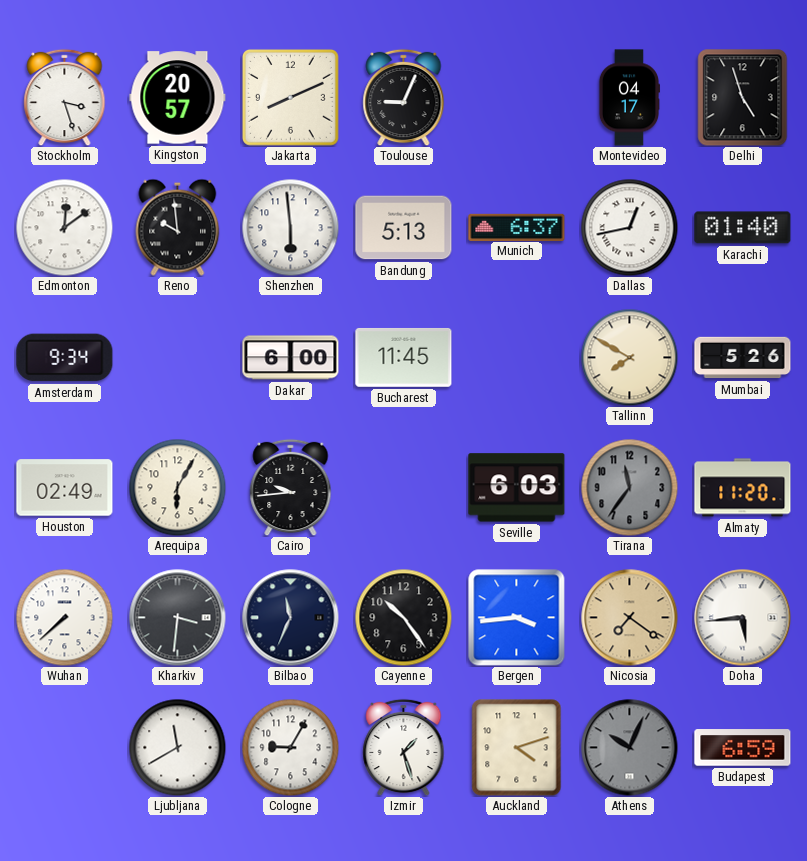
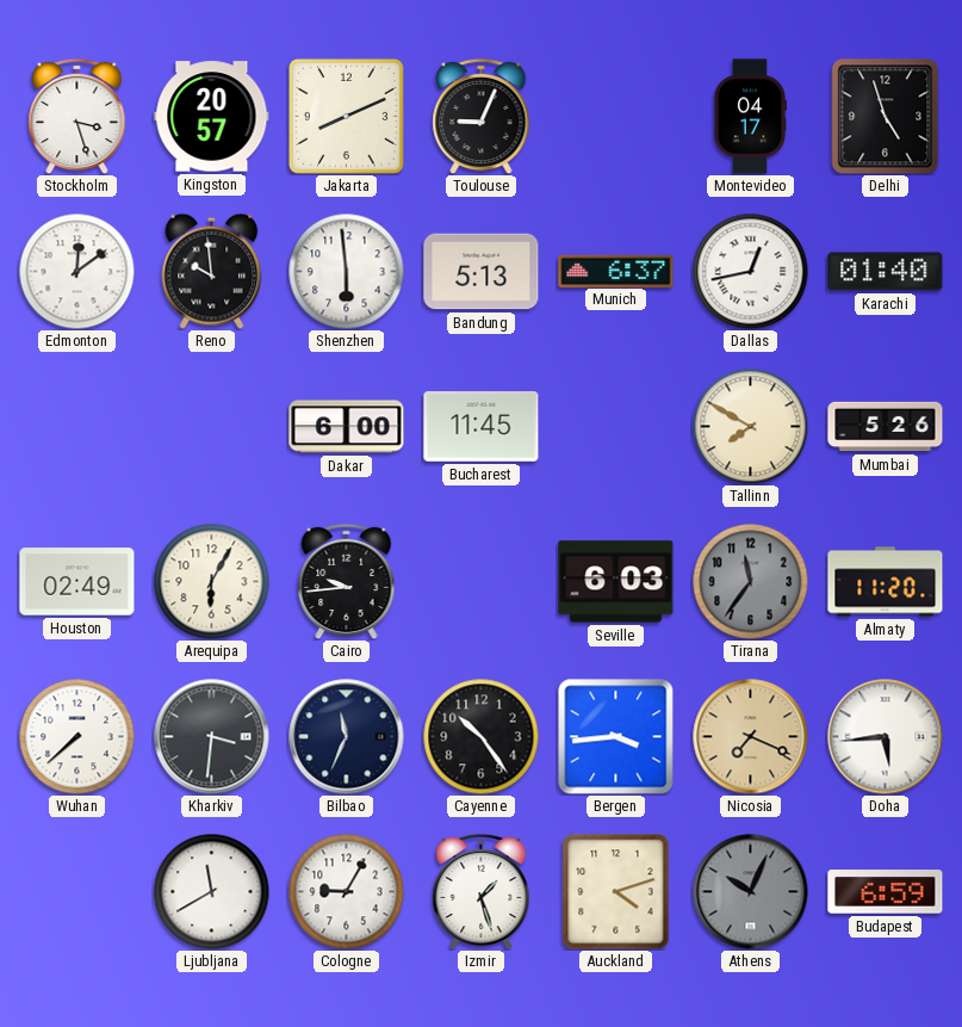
Amsterdam: 9:34 -> none
Nicosia: 7:21 -> 7:19
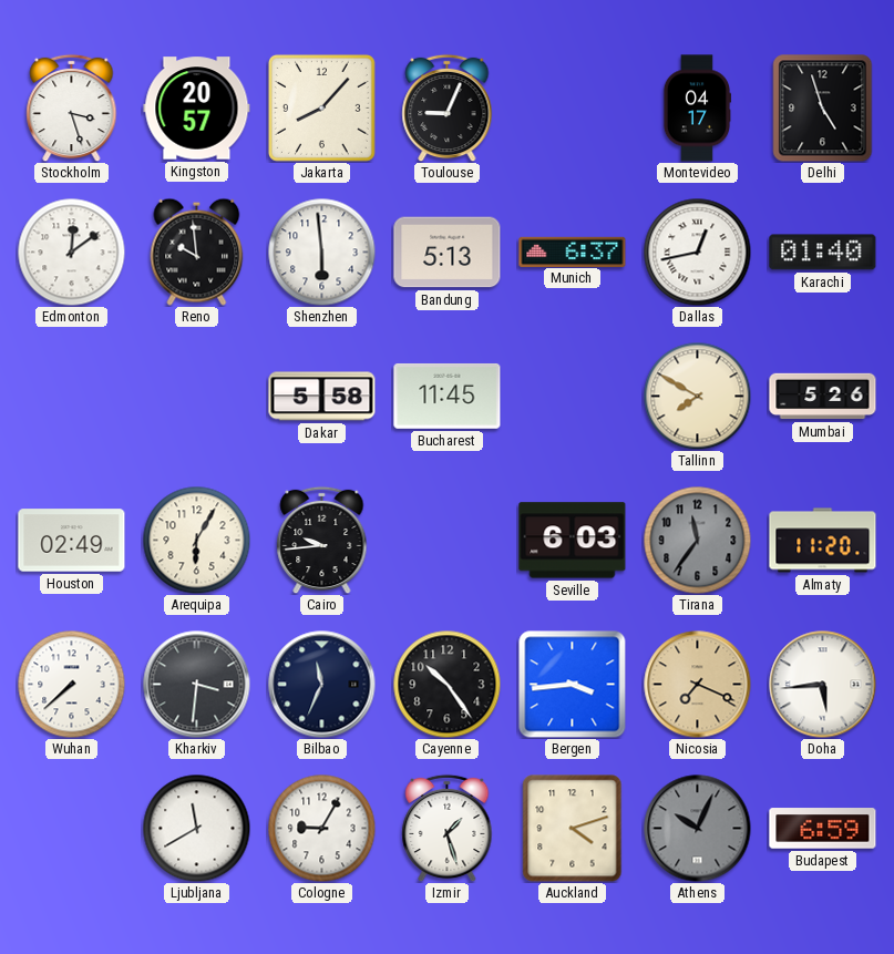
Jakarta: 8:11 -> 8:07
Dakar: 6:00 -> 5:58
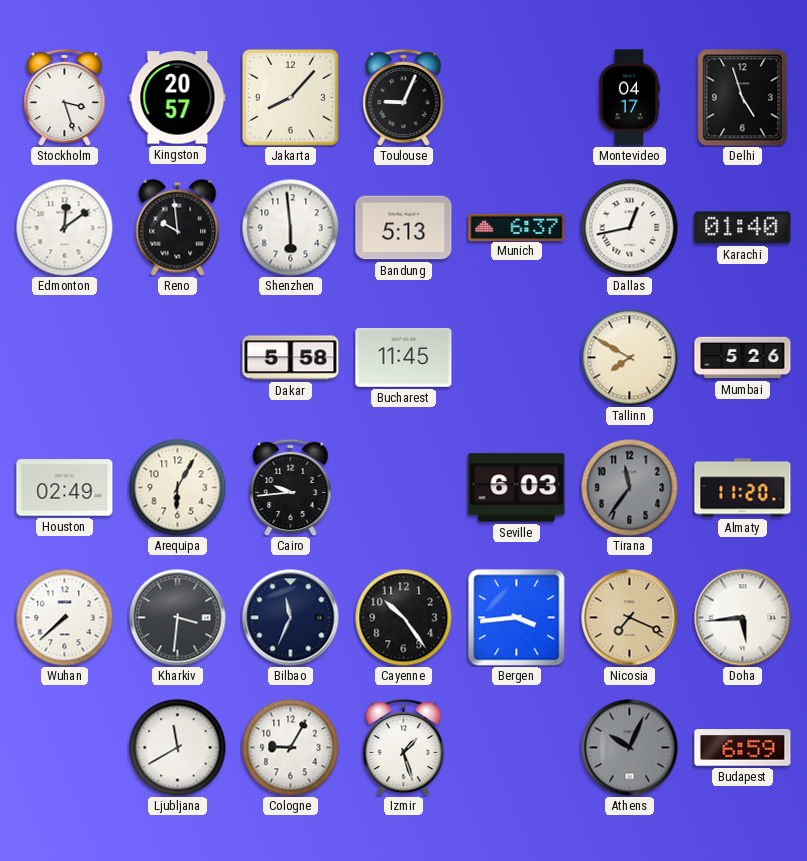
Auckland: 4:12 -> none
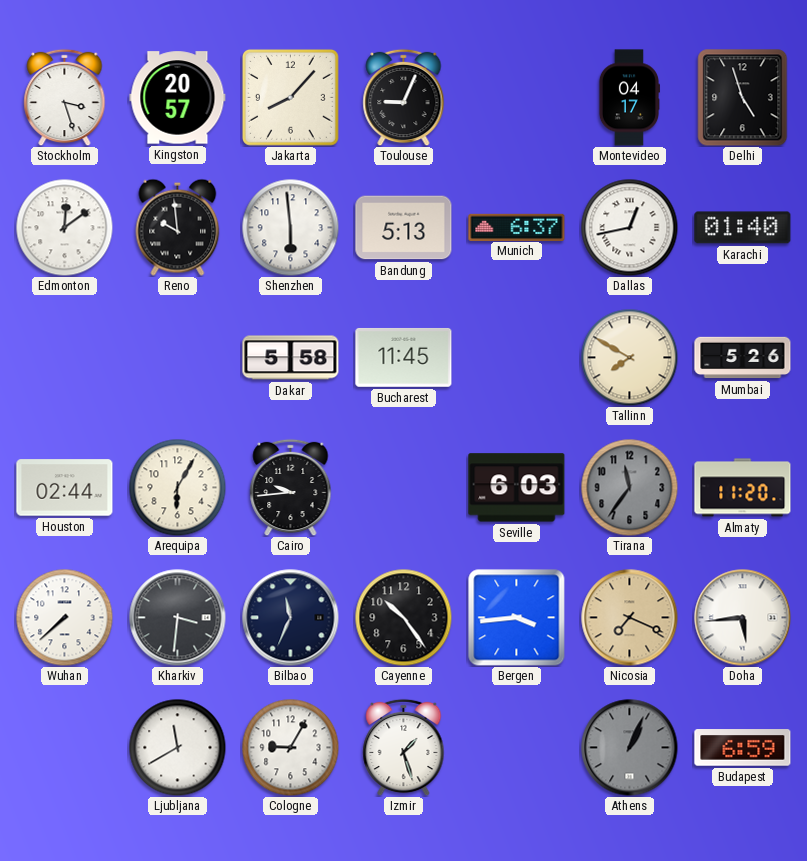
Houston: 02:49 -> 02:44
Athens: 10:04 -> 1:04
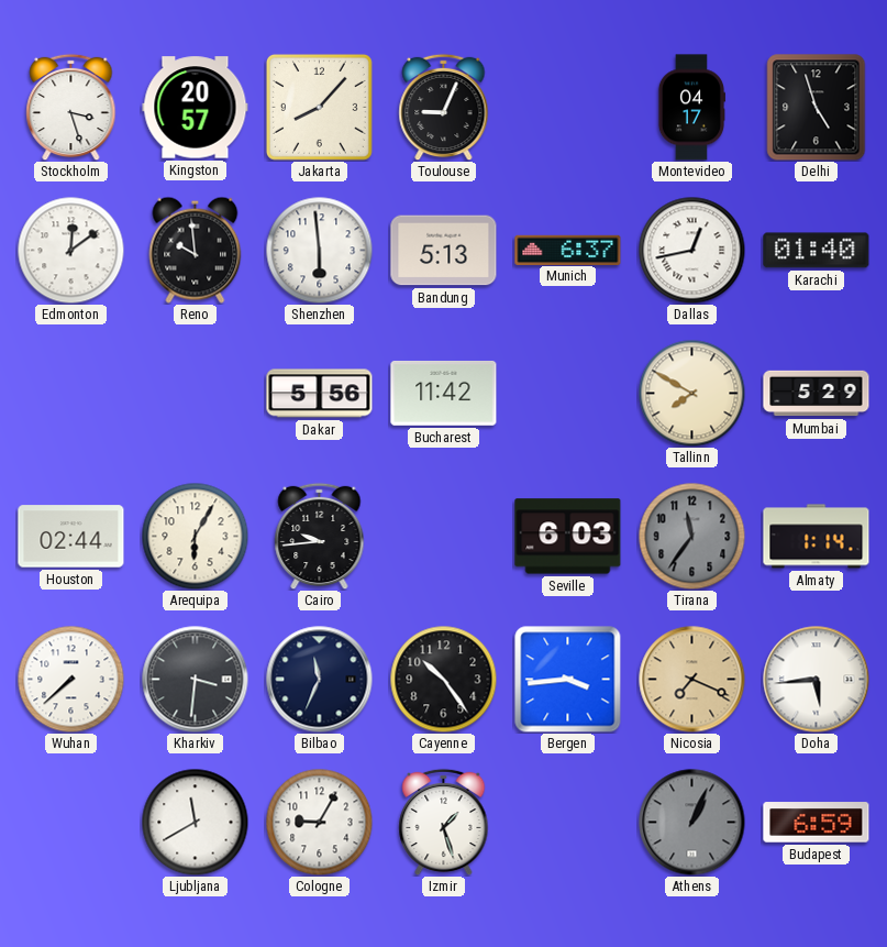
Dakar: 5:58 -> 5:56
Bucharest: 11:45 -> 11:42
Mumbai: 5:26 -> 5:29
Almaty: 11:20 -> 1:14
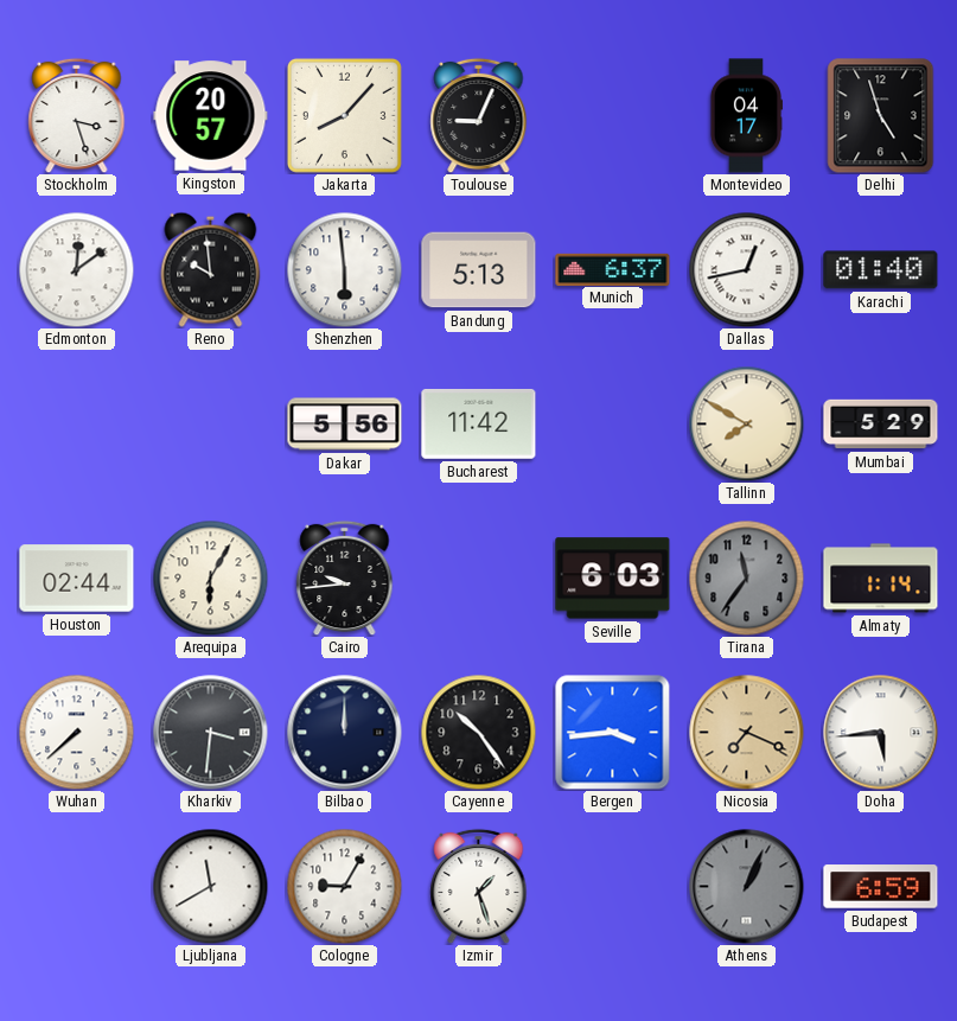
Bilbao: 11:34 -> 12:00
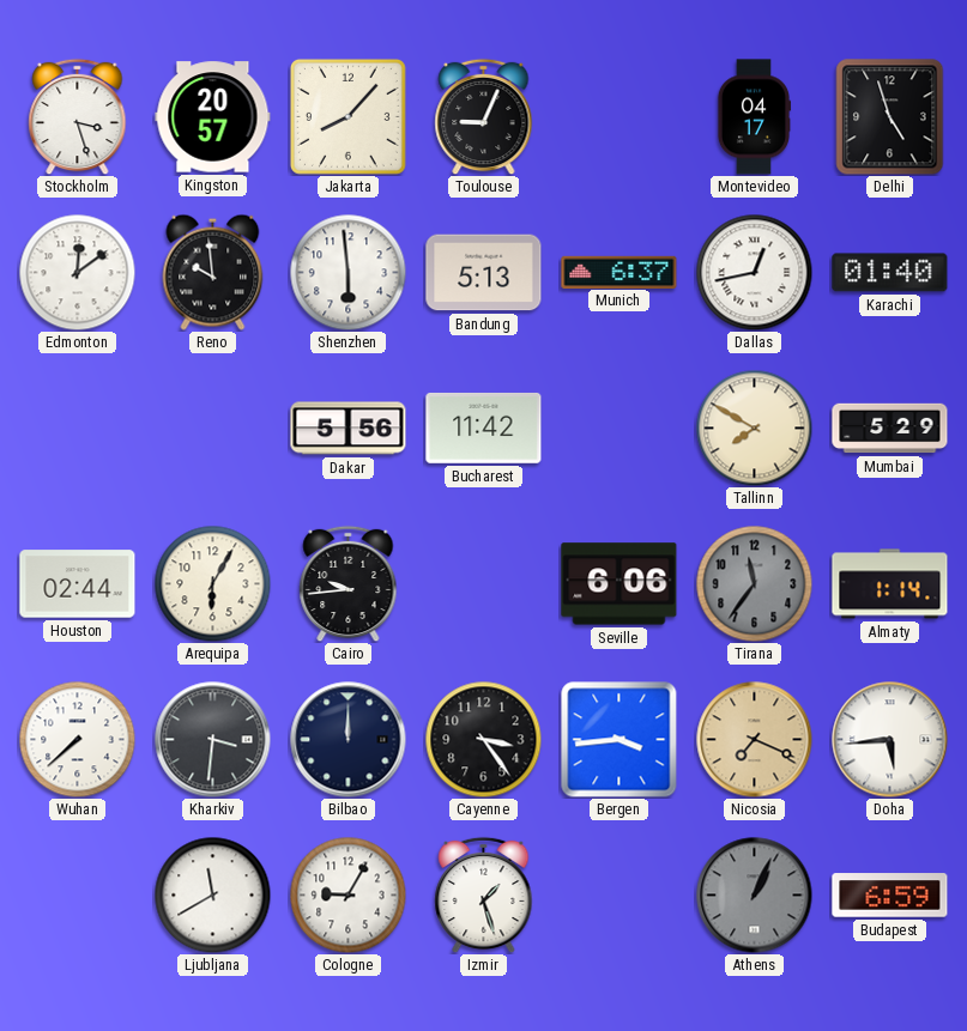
Seville: 6:03 -> 6:06
Cayenne: 10:24 -> 3:24
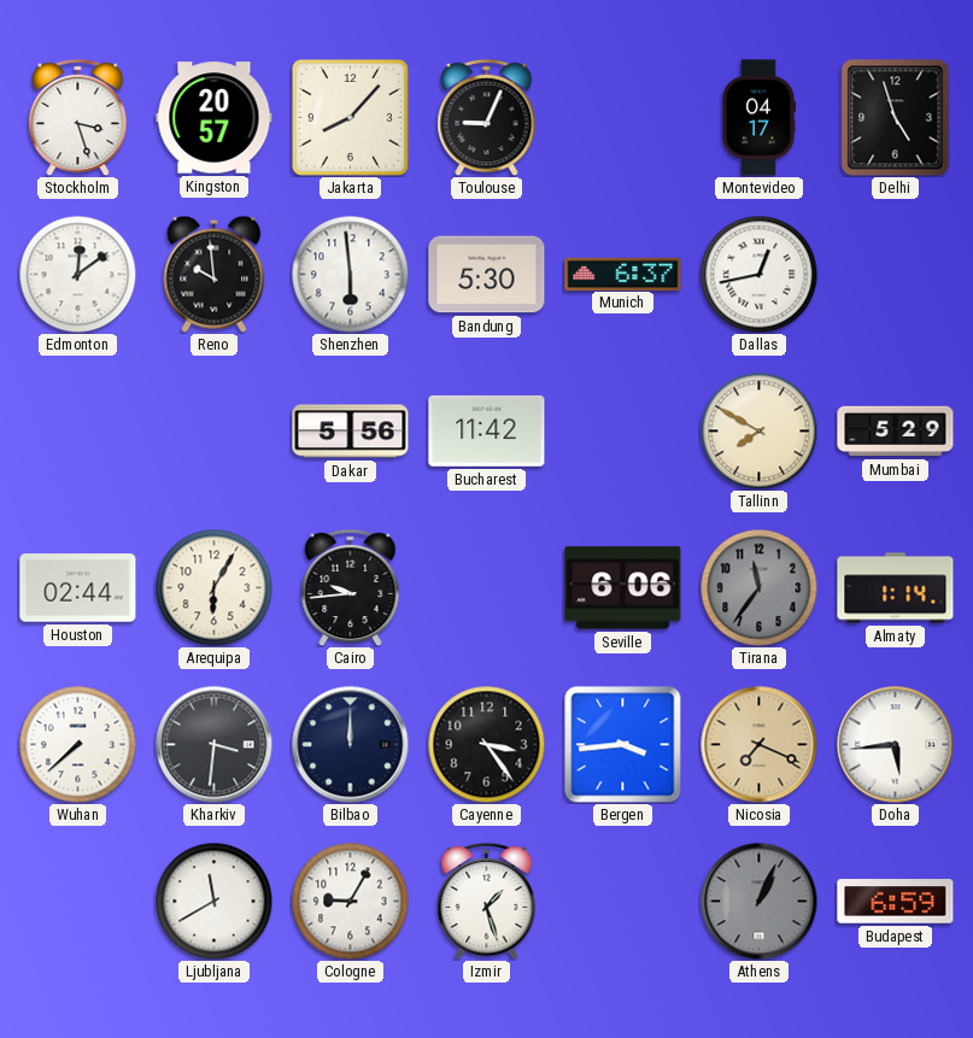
Bandung: 5:13 -> 5:30
Karachi: 01:40 -> none
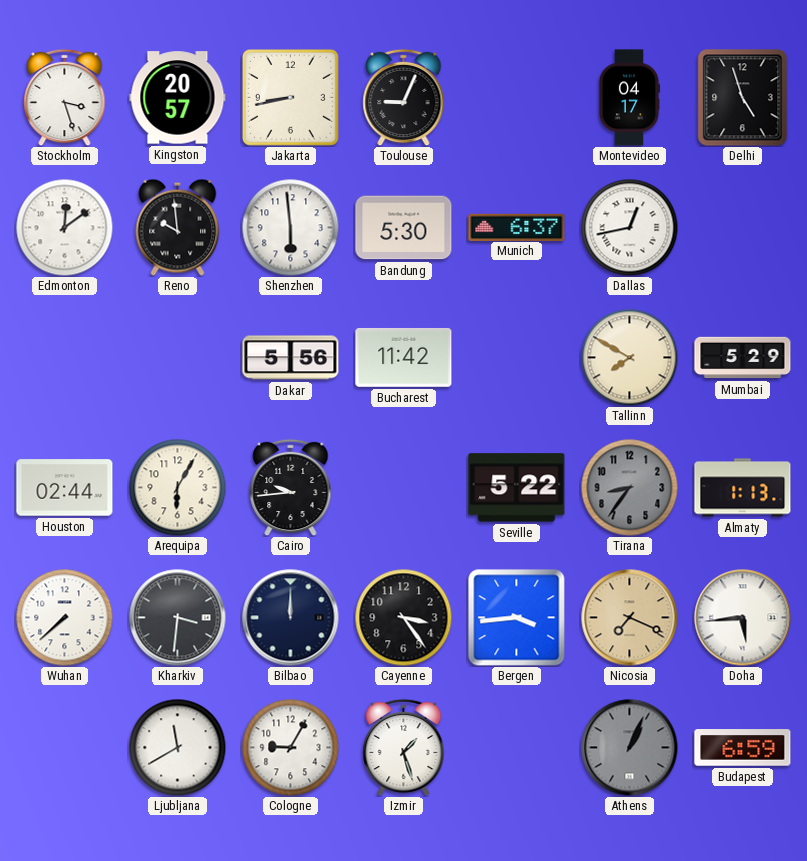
Jakarta: 8:07 -> 8:43
Seville: 6:06 -> 5:22
Tirana: 11:36 -> 8:36
Almaty: 1:14 -> 1:13
